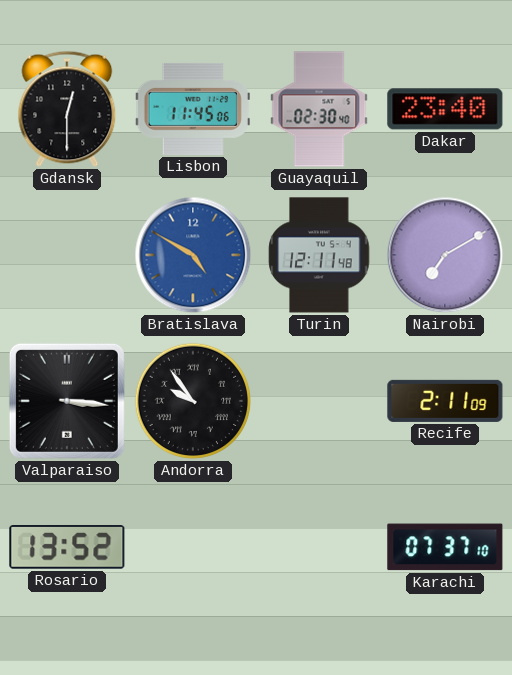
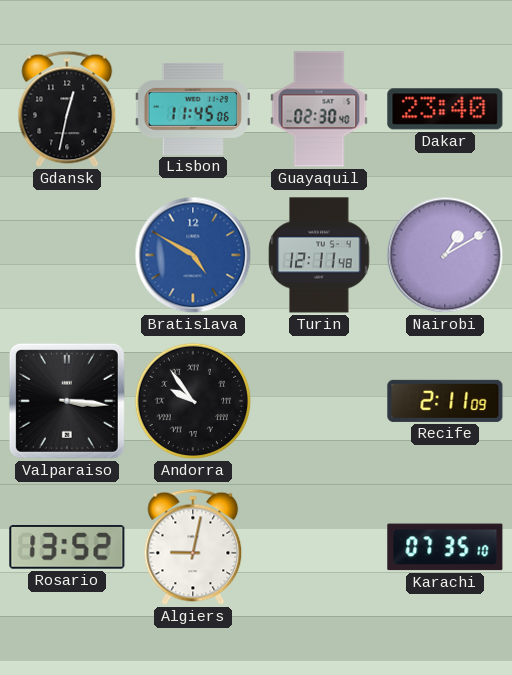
Gdansk: 12:30 -> 12:32
Nairobi: 7:10 -> 1:10
Algiers: none -> 9:02
Karachi: 07:37 -> 07:35
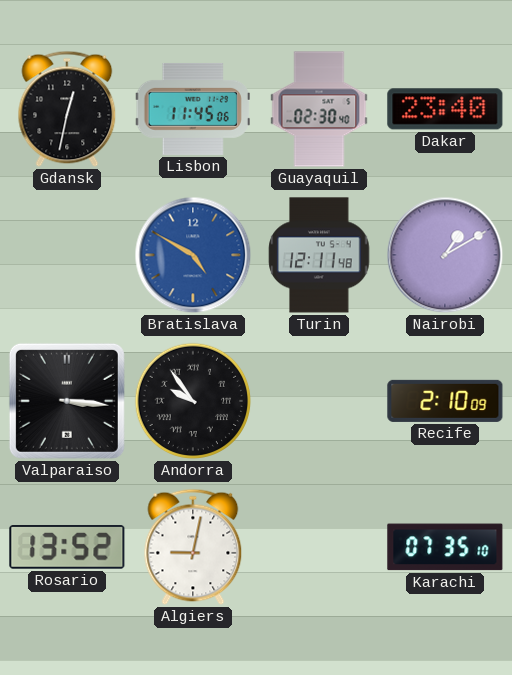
Recife: 2:11 -> 2:10
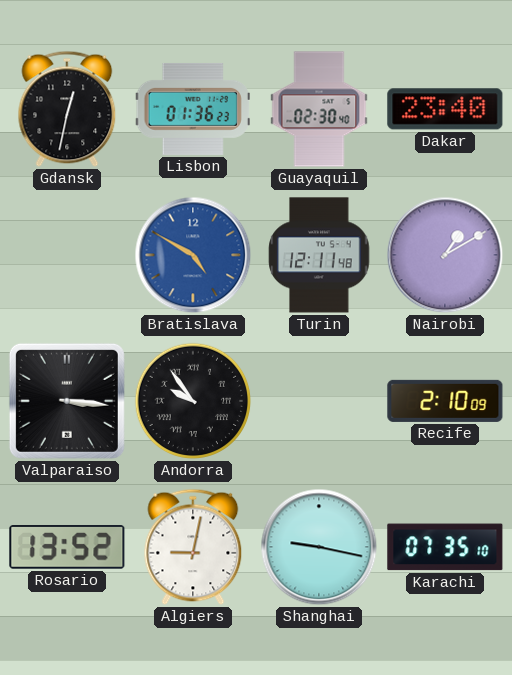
Lisbon: 11:45 -> 01:36
Shanghai: none -> 9:17
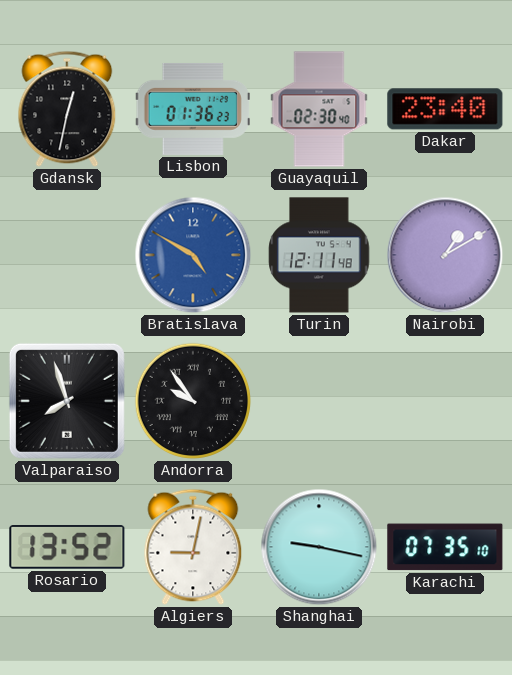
Valparaiso: 3:16 -> 7:57
Recife: 2:10 -> none
